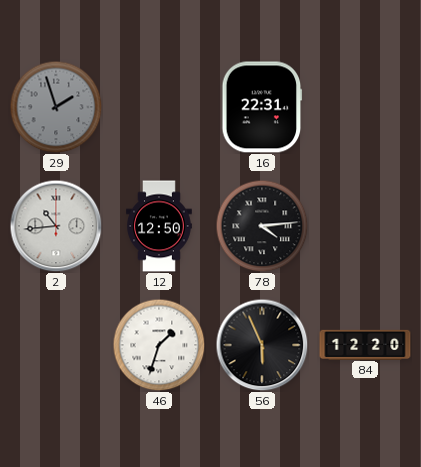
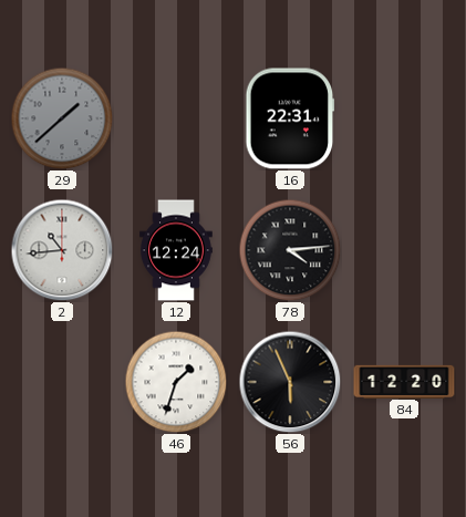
29: 1:57 -> 1:38
12: 12:50 -> 12:24
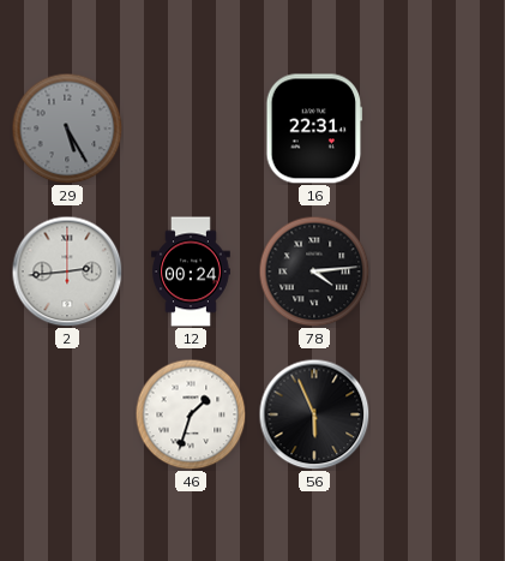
29: 1:38 -> 5:25
2: 10:44 -> 2:44
12: 12:24 -> 00:24
84: 12:20 -> none
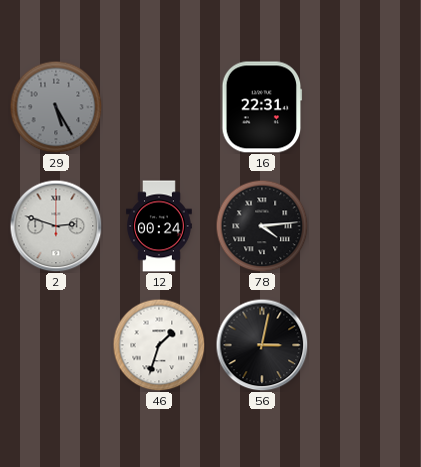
2: 2:44 -> 2:48
56: 5:56 -> 3:02
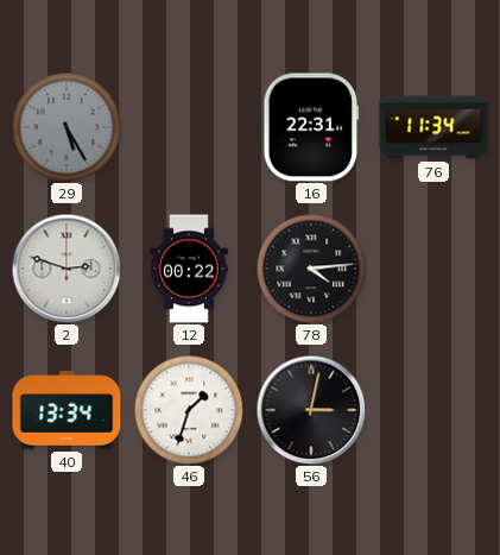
76: none -> 11:34
12: 00:24 -> 00:22
40: none -> 13:34
